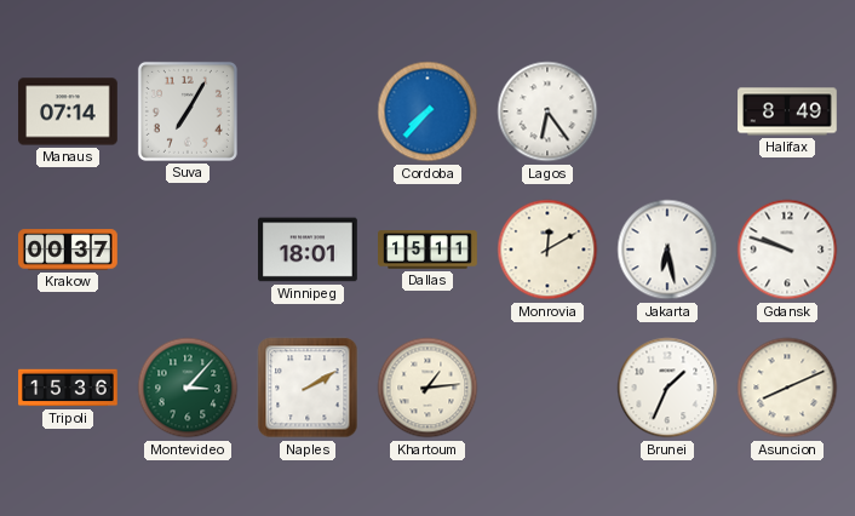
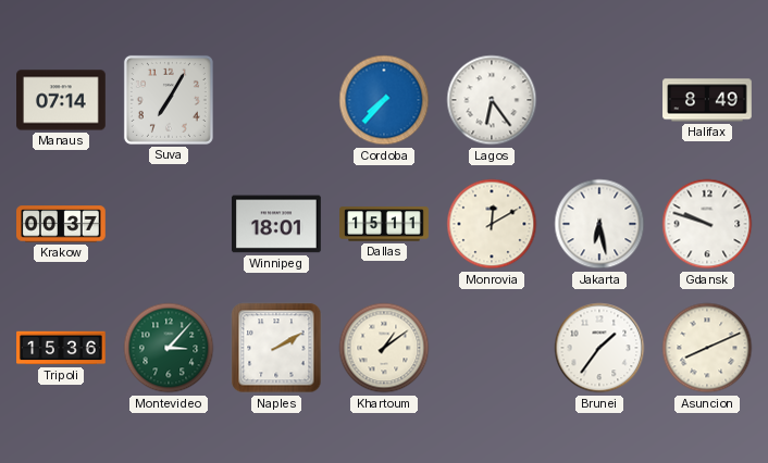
Khartoum: 1:14 -> 1:09
Brunei: 1:34 -> 1:36
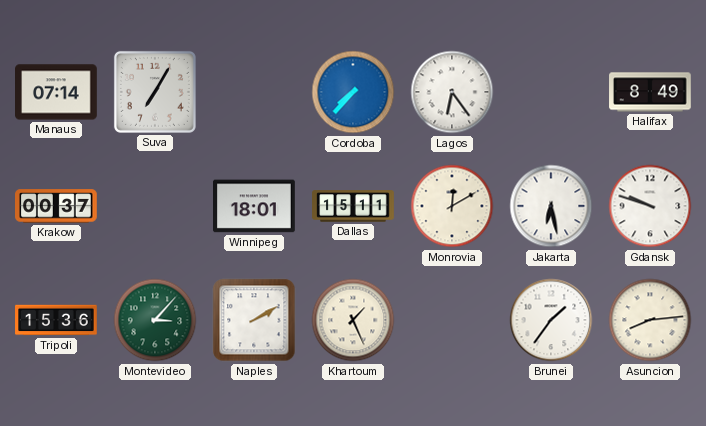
Khartoum: 1:09 -> 1:26
Asuncion: 8:11 -> 8:14
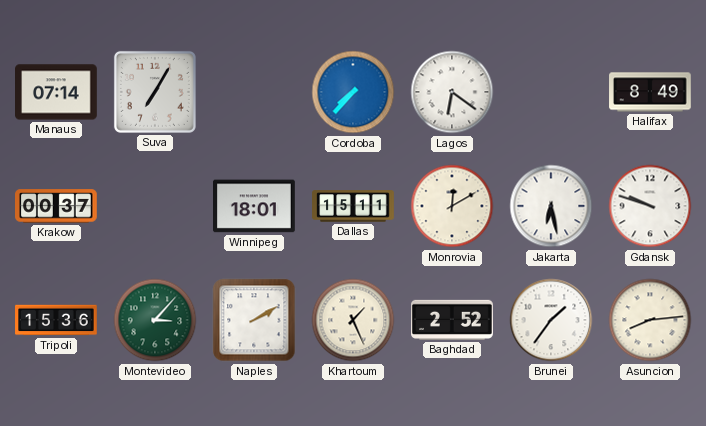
Lagos: 6:24 -> 6:21
Baghdad: none -> 2:52
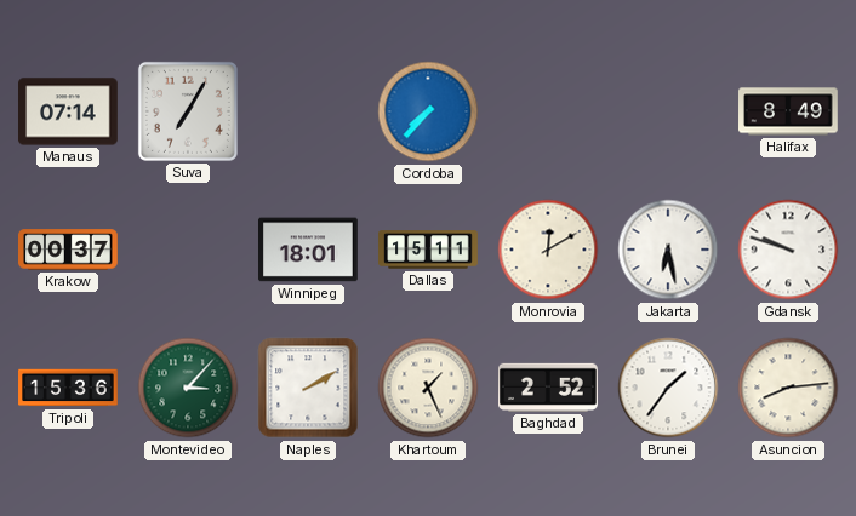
Lagos: 6:21 -> none
